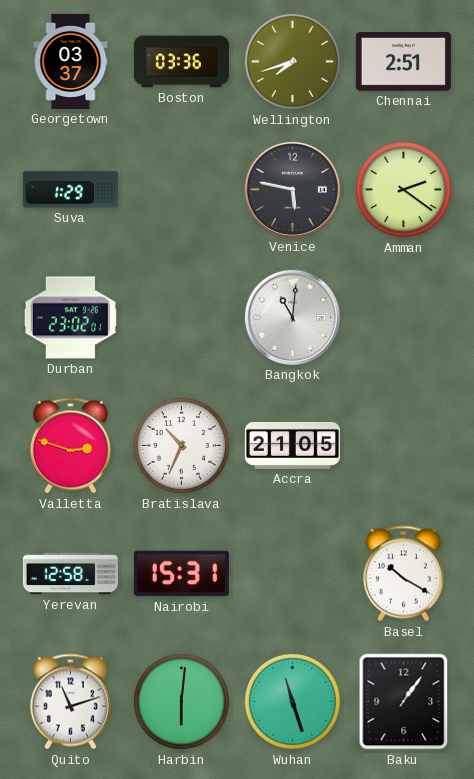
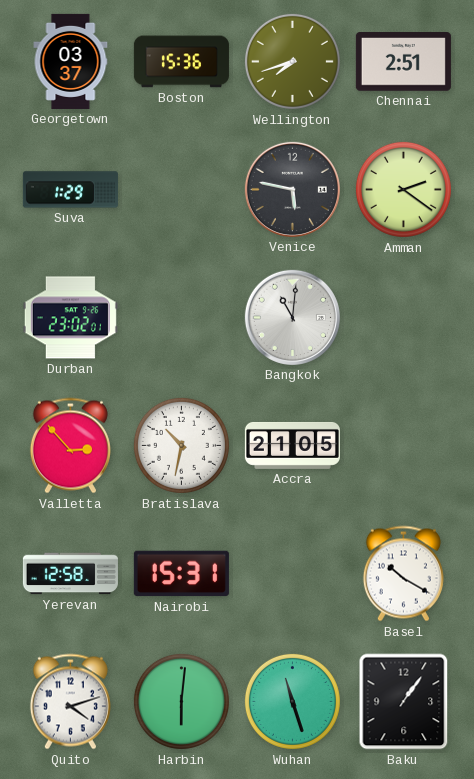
Boston: 03:36 -> 15:36
Valletta: 2:48 -> 2:53
Bratislava: 10:34 -> 10:32
Quito: 11:12 -> 4:12
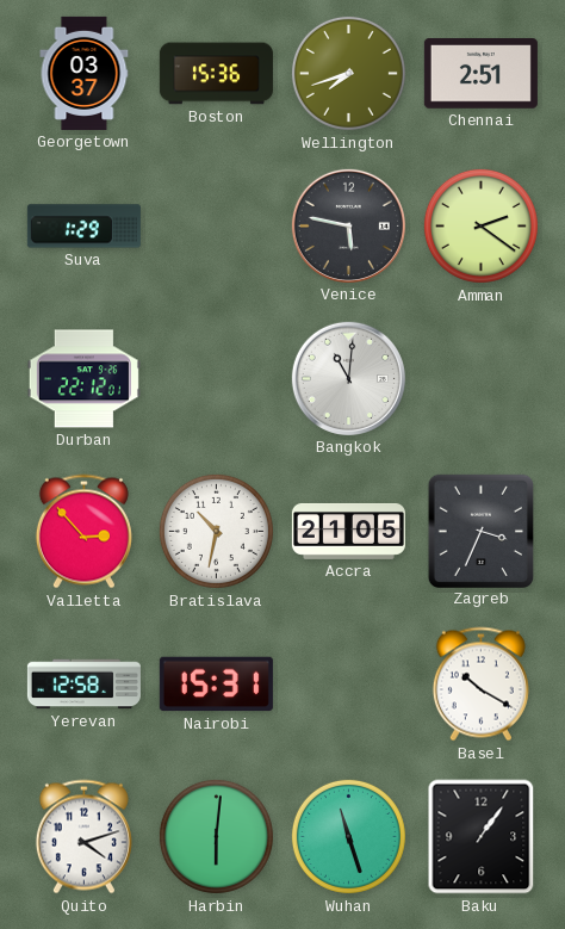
Durban: 23:02 -> 22:12
Zagreb: none -> 3:34
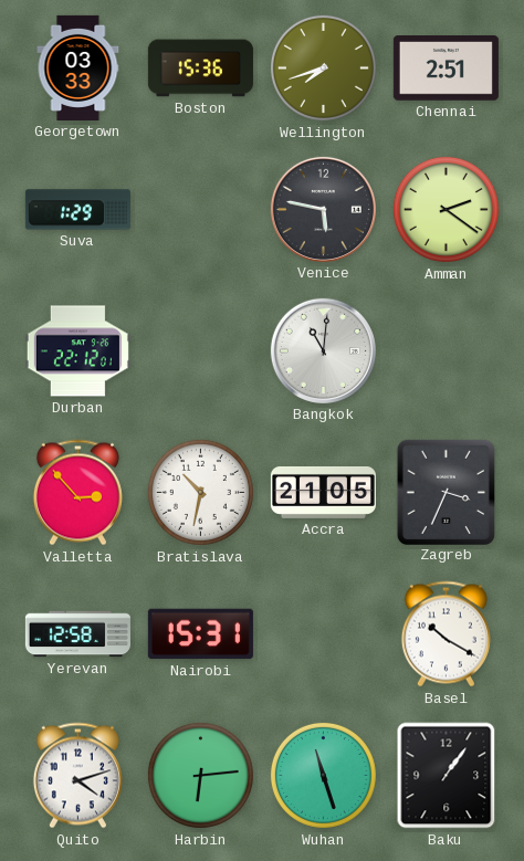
Georgetown: 03:37 -> 03:33
Harbin: 6:01 -> 6:14
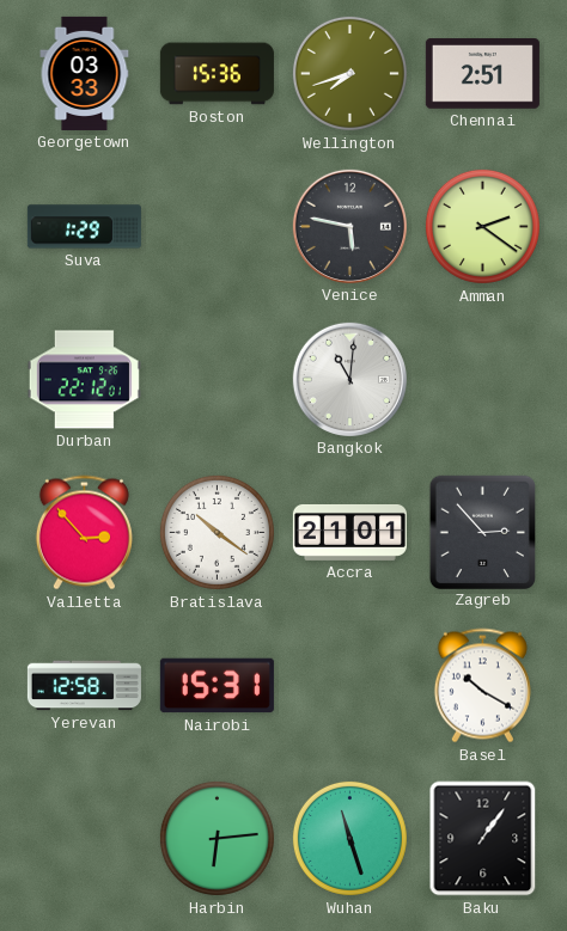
Bratislava: 10:32 -> 10:21
Accra: 21:05 -> 21:01
Zagreb: 3:34 -> 2:53
Quito: 4:12 -> none
